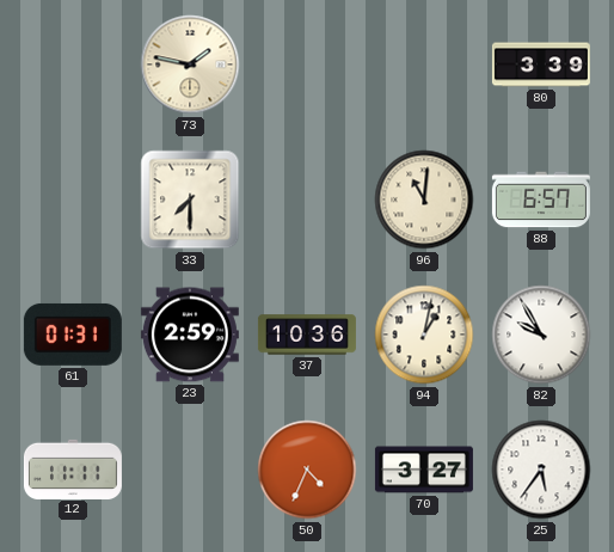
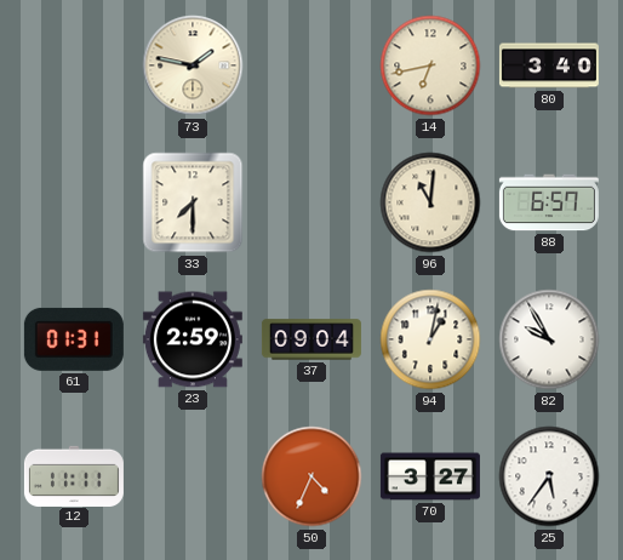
14: none -> 6:43
80: 3:39 -> 3:40
37: 10:36 -> 09:04
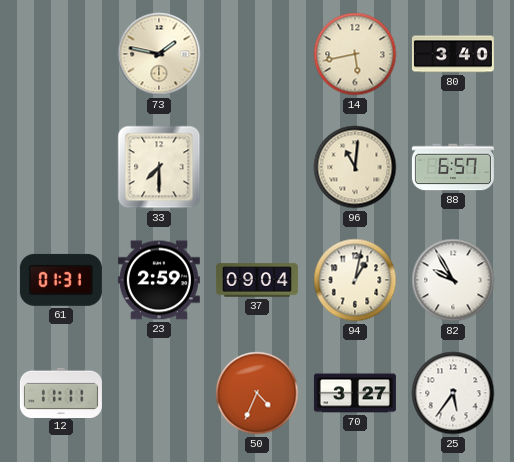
14: 6:43 -> 5:43
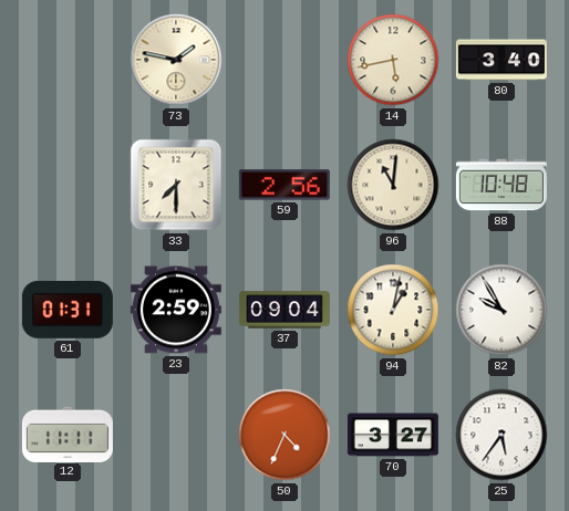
59: none -> 2:56
88: 6:57 -> 10:48
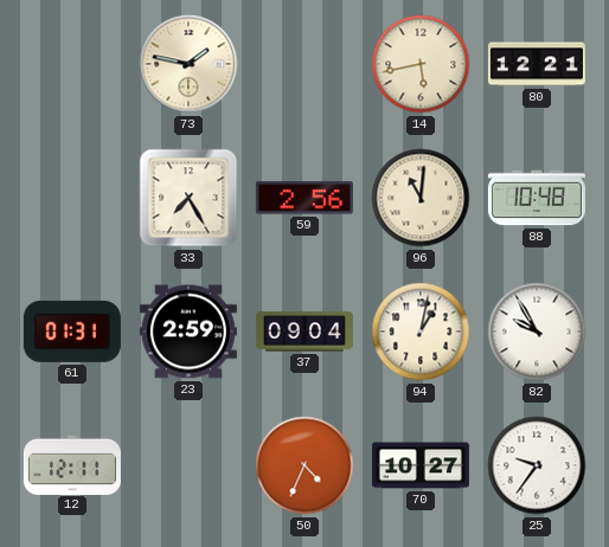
80: 3:40 -> 12:21
33: 7:30 -> 7:25
12: 11:11 -> 12:11
70: 3:27 -> 10:27
25: 5:36 -> 9:36
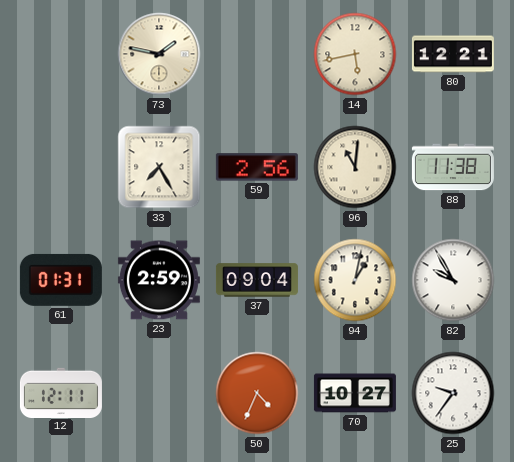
88: 10:48 -> 11:38
